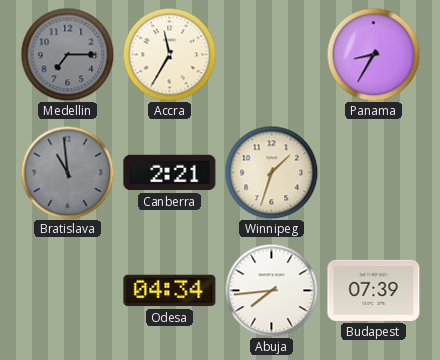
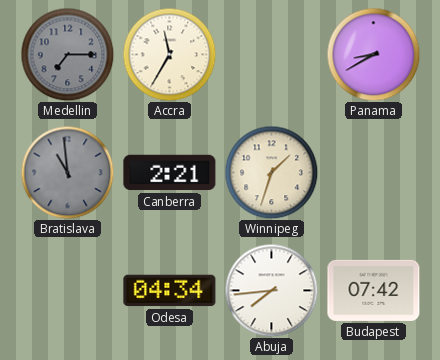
Panama: 8:35 -> 8:40
Budapest: 07:39 -> 07:42
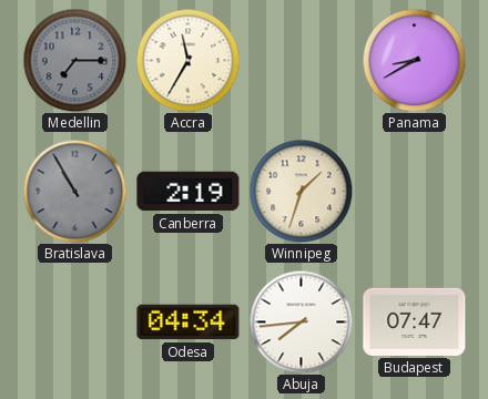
Bratislava: 10:59 -> 10:55
Canberra: 2:21 -> 2:19
Budapest: 07:42 -> 07:47
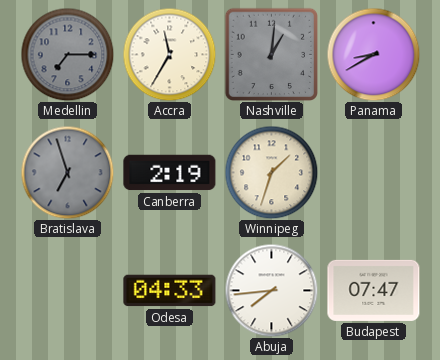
Nashville: none -> 1:01
Bratislava: 10:55 -> 6:57
Odesa: 04:34 -> 04:33
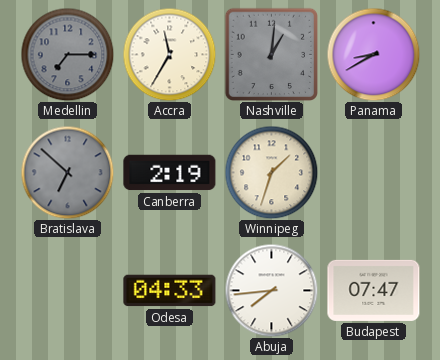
Bratislava: 6:57 -> 6:52
